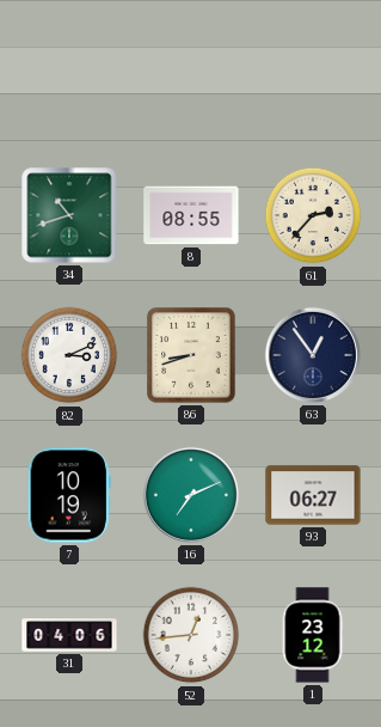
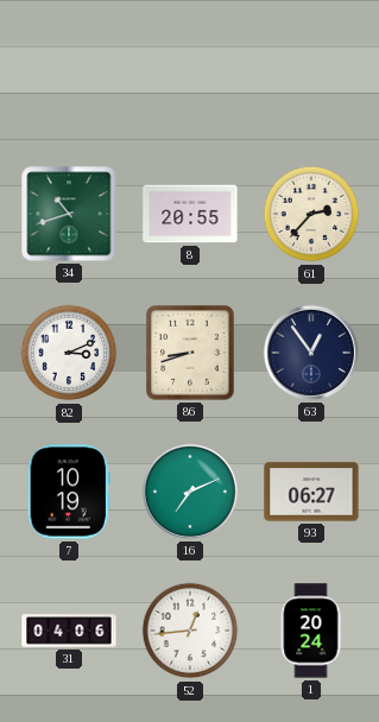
8: 08:55 -> 20:55
1: 23:12 -> 20:24
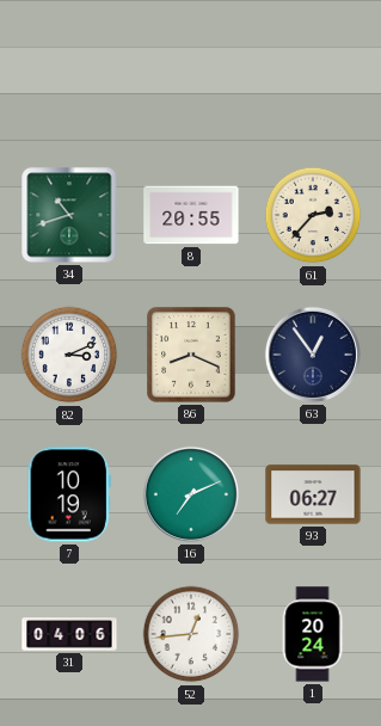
86: 8:42 -> 8:19
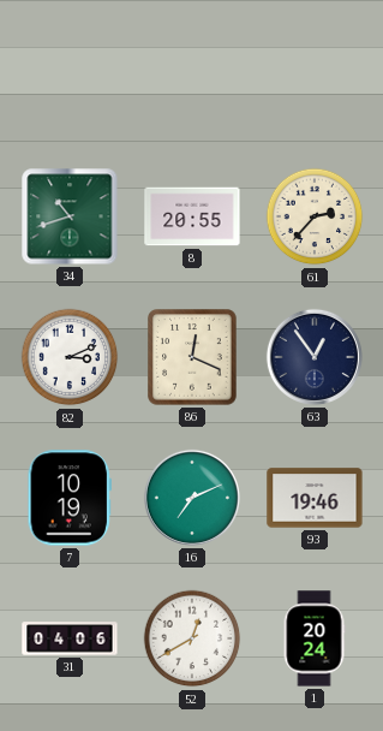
86: 8:19 -> 12:19
93: 06:27 -> 19:46
52: 12:44 -> 12:40
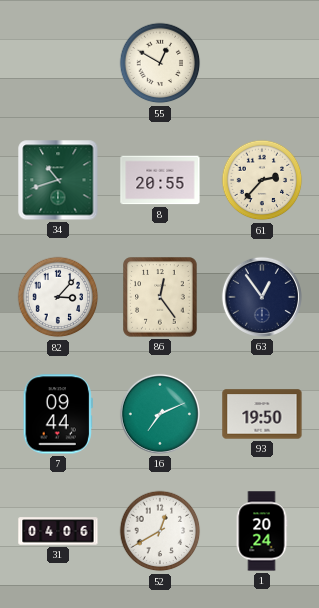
55: none -> 12:50
82: 3:11 -> 3:07
86: 12:19 -> 12:24
7: 10:19 -> 09:44
93: 19:46 -> 19:50
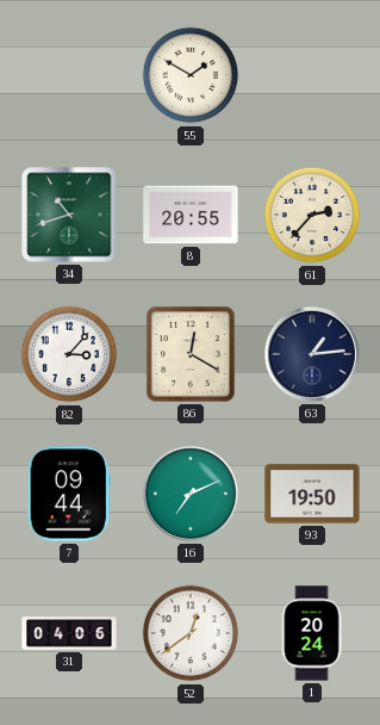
55: 12:50 -> 1:50
86: 12:24 -> 12:20
63: 12:54 -> 1:14
52: 12:40 -> 12:39
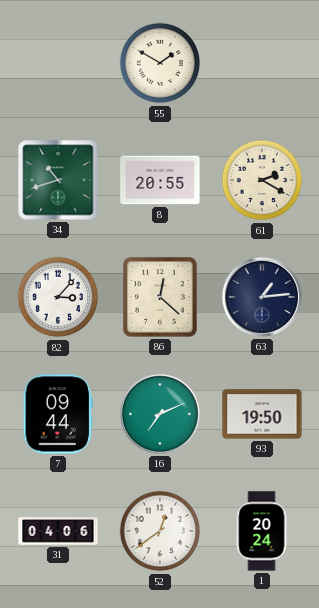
61: 2:37 -> 2:20
86: 12:20 -> 12:22
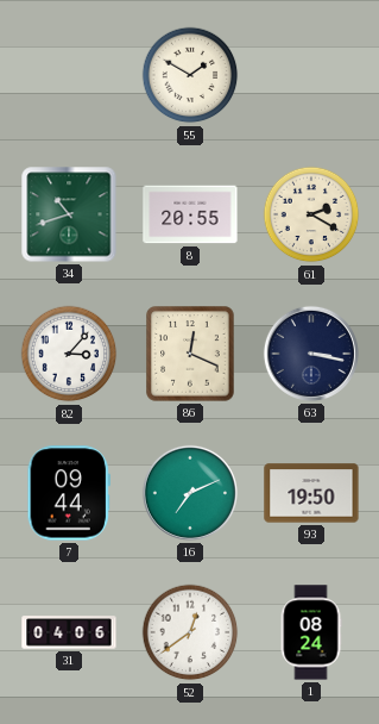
86: 12:22 -> 12:19
63: 1:14 -> 3:17
1: 20:24 -> 08:24
